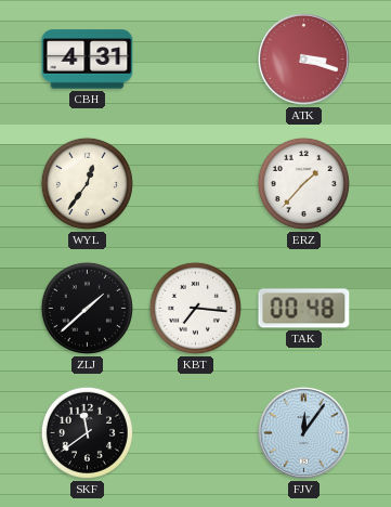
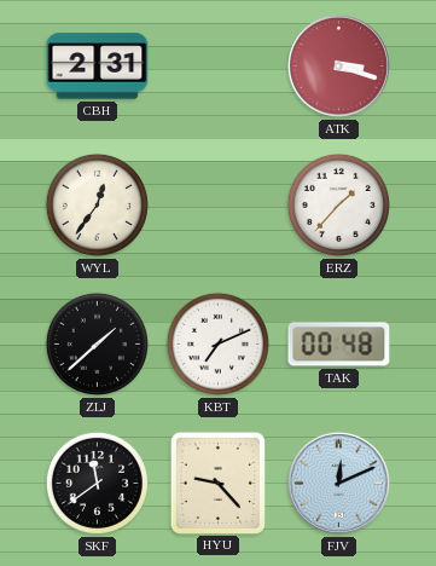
CBH: 4:31 -> 2:31
KBT: 7:16 -> 7:11
HYU: none -> 9:23
FJV: 12:06 -> 12:11
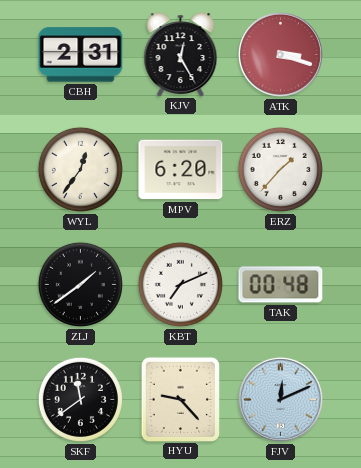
KJV: none -> 12:25
MPV: none -> 6:20
ZLJ: 1:38 -> 1:39
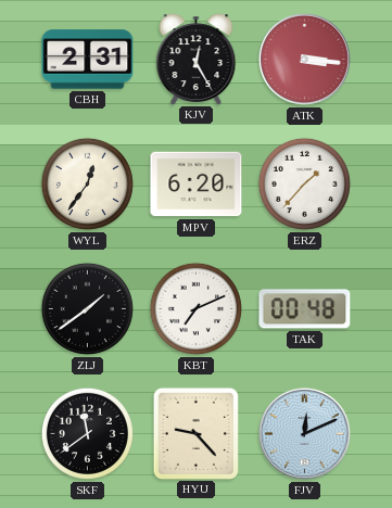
ATK: 3:18 -> 3:16
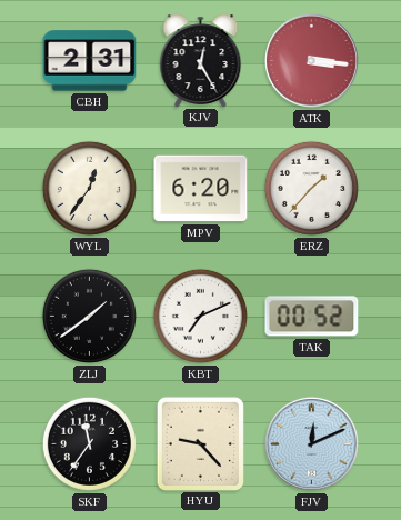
TAK: 00:48 -> 00:52
SKF: 11:39 -> 11:36
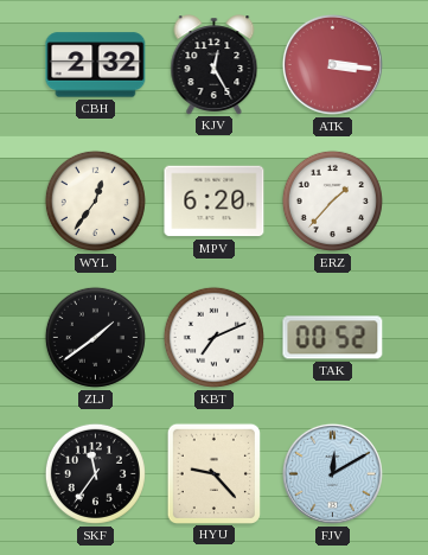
CBH: 2:31 -> 2:32
FJV: 12:11 -> 12:10
